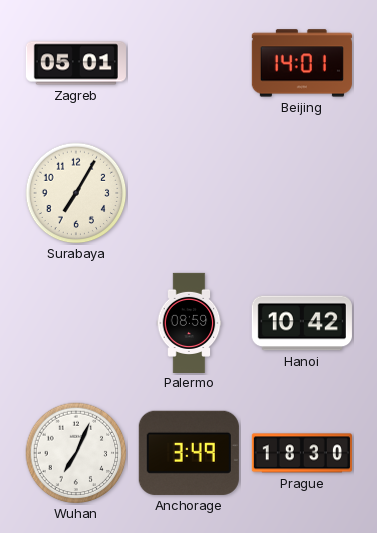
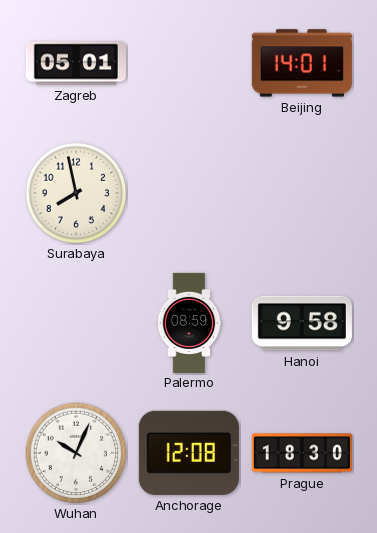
Surabaya: 7:05 -> 7:58
Hanoi: 10:42 -> 9:58
Wuhan: 7:04 -> 10:04
Anchorage: 3:49 -> 12:08
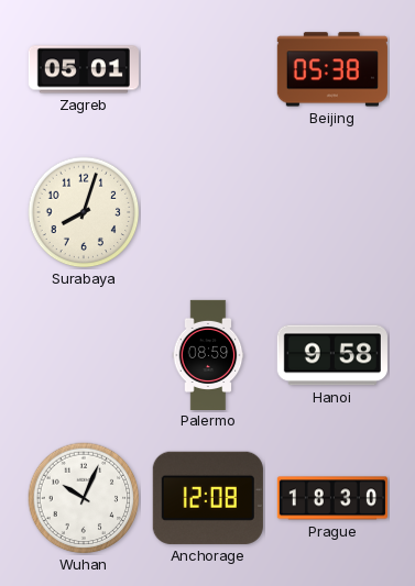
Beijing: 14:01 -> 05:38
Surabaya: 7:58 -> 8:03
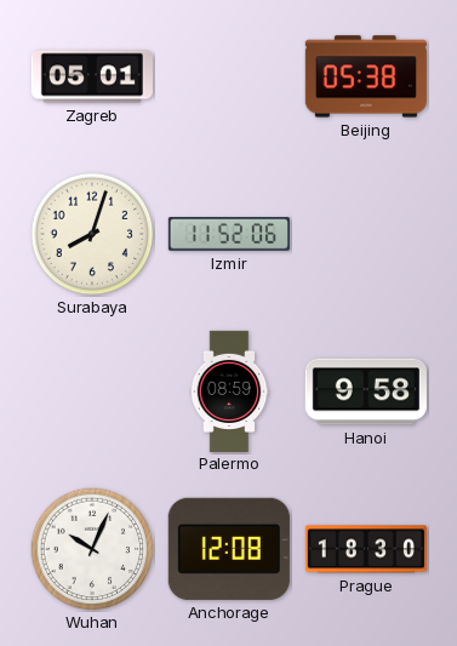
Izmir: none -> 11:52
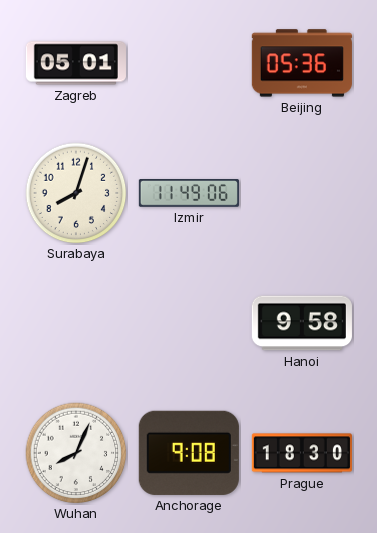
Beijing: 05:38 -> 05:36
Izmir: 11:52 -> 11:49
Palermo: 08:59 -> none
Wuhan: 10:04 -> 8:04
Anchorage: 12:08 -> 9:08
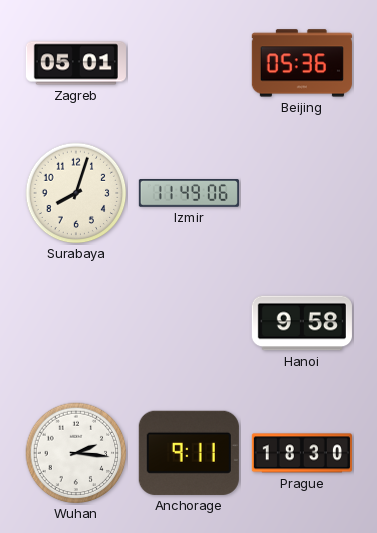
Wuhan: 8:04 -> 2:16
Anchorage: 9:08 -> 9:11
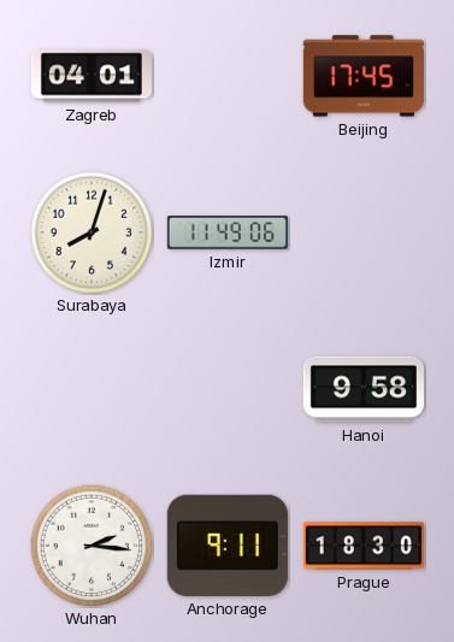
Zagreb: 05:01 -> 04:01
Beijing: 05:36 -> 17:45
